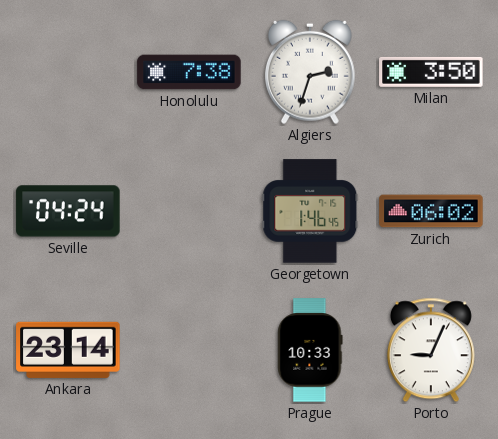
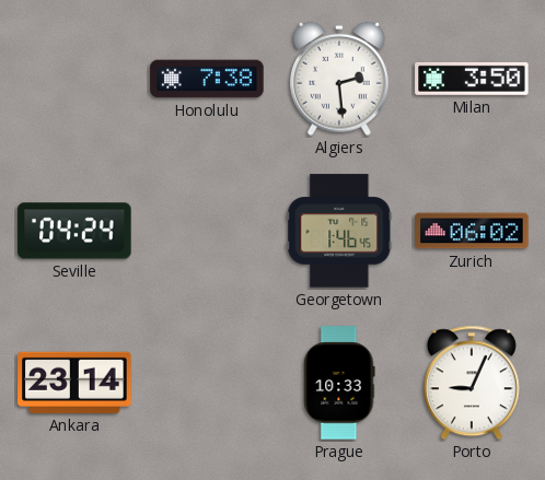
Algiers: 2:33 -> 2:29
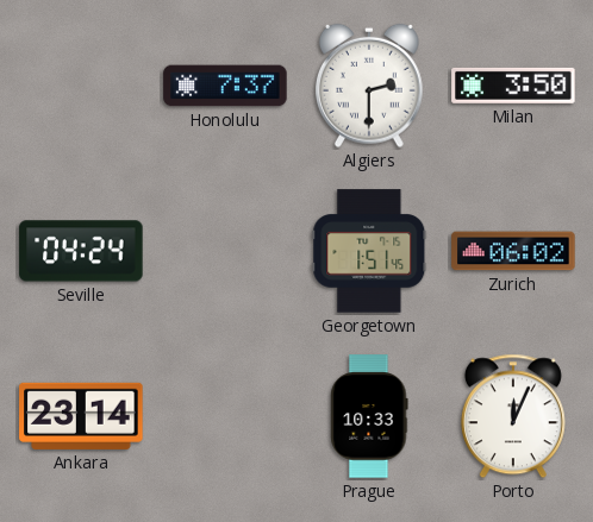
Honolulu: 7:38 -> 7:37
Algiers: 2:29 -> 2:30
Georgetown: 1:46 -> 1:51
Porto: 9:04 -> 12:04
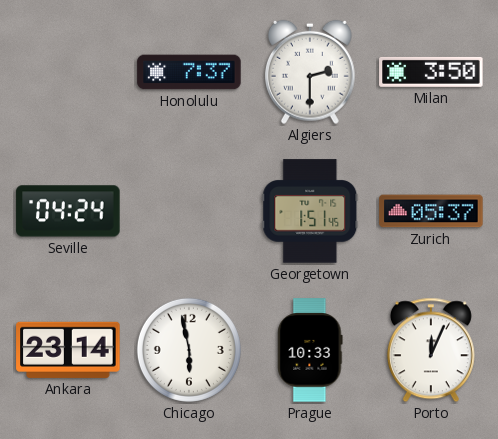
Zurich: 06:02 -> 05:37
Chicago: none -> 5:58
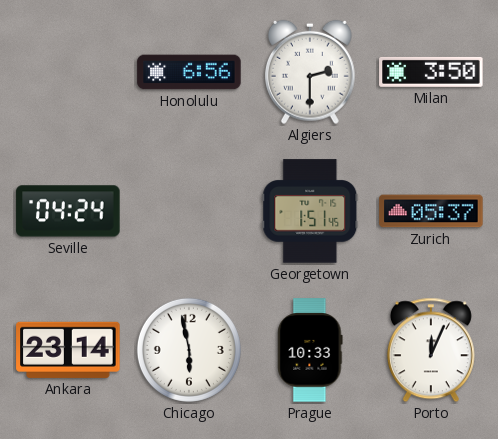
Honolulu: 7:37 -> 6:56
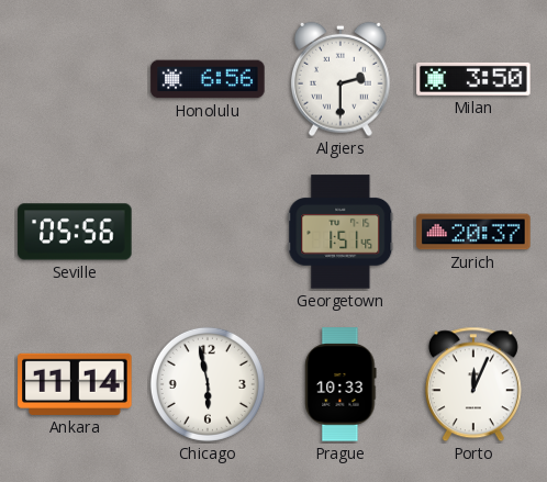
Seville: 04:24 -> 05:56
Zurich: 05:37 -> 20:37
Ankara: 23:14 -> 11:14
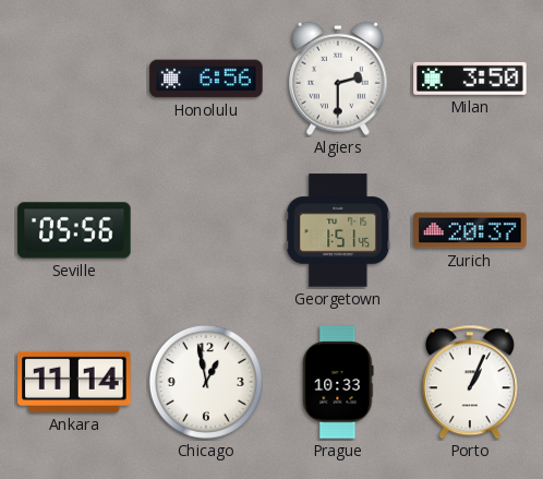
Chicago: 5:58 -> 12:58
Porto: 12:04 -> 1:04
